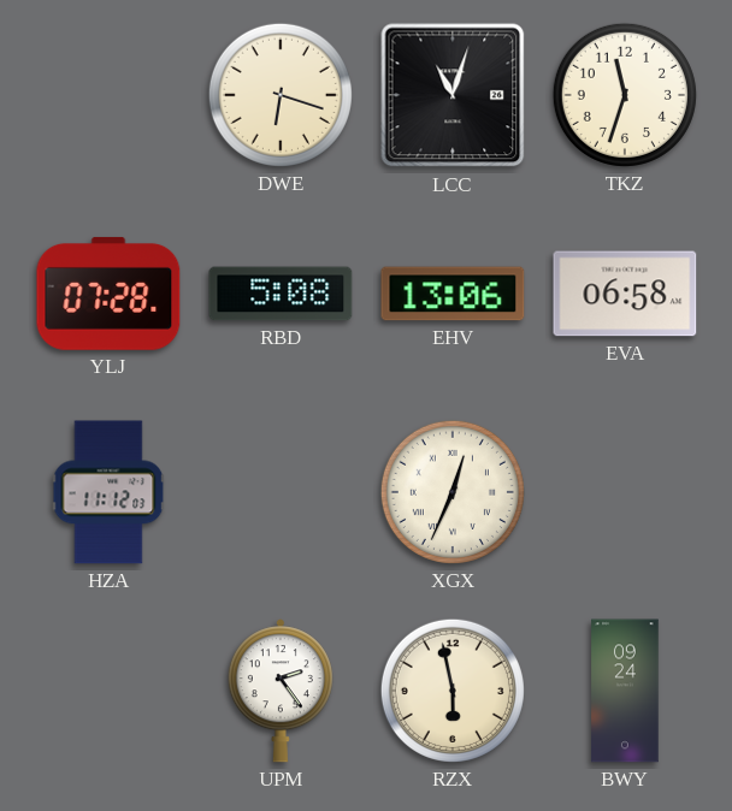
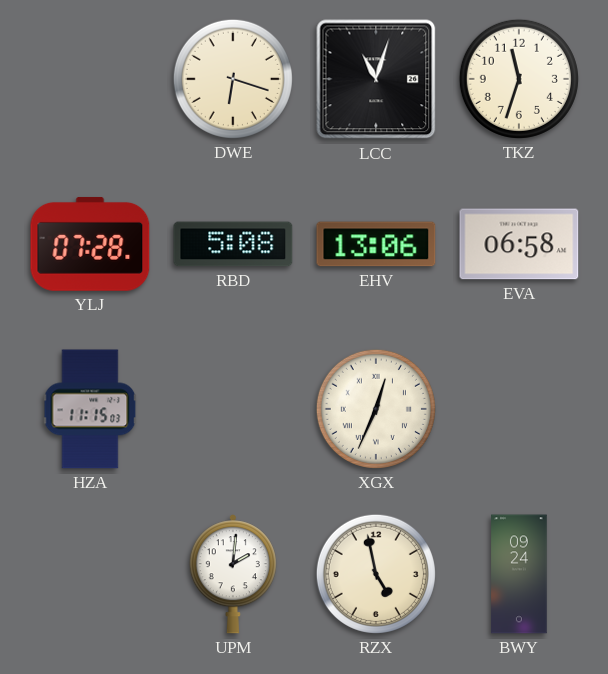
HZA: 11:12 -> 11:15
UPM: 2:24 -> 2:01
RZX: 5:58 -> 4:58
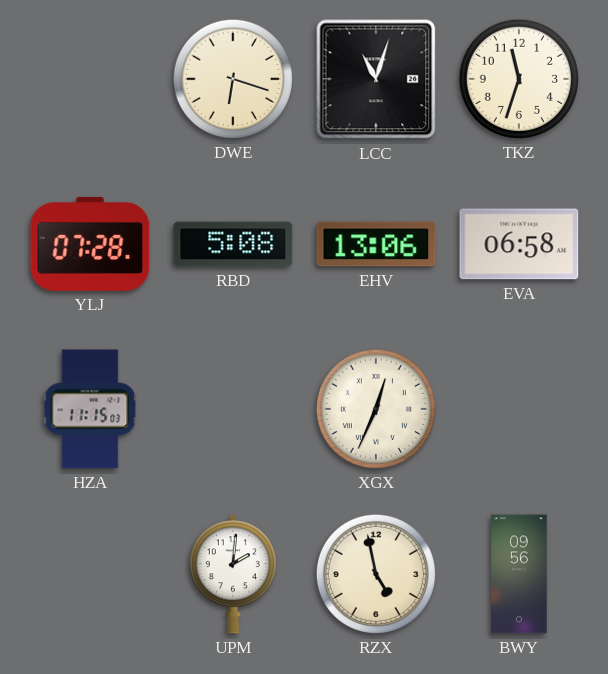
BWY: 09:24 -> 09:56
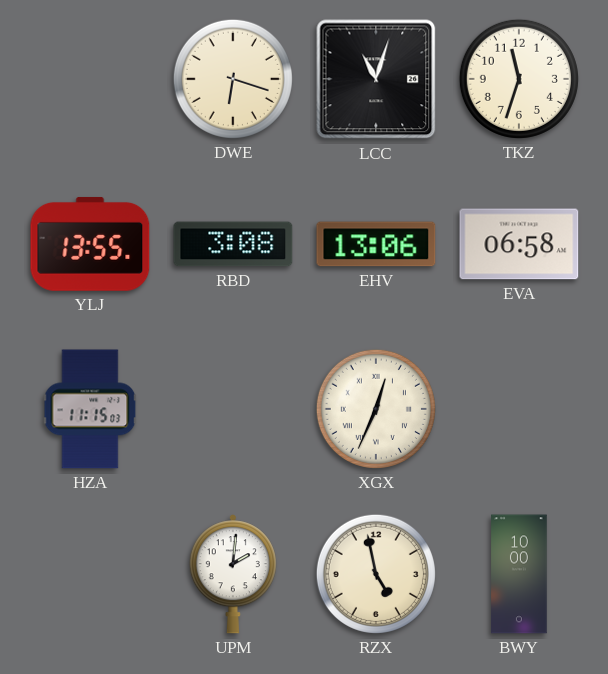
YLJ: 07:28 -> 13:55
RBD: 5:08 -> 3:08
BWY: 09:56 -> 10:00
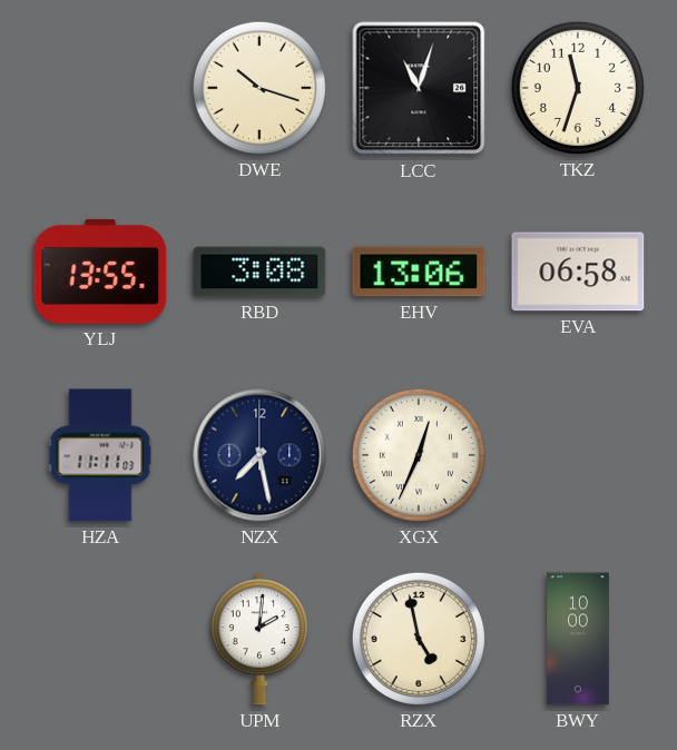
DWE: 6:18 -> 10:18
HZA: 11:15 -> 11:11
NZX: none -> 7:28
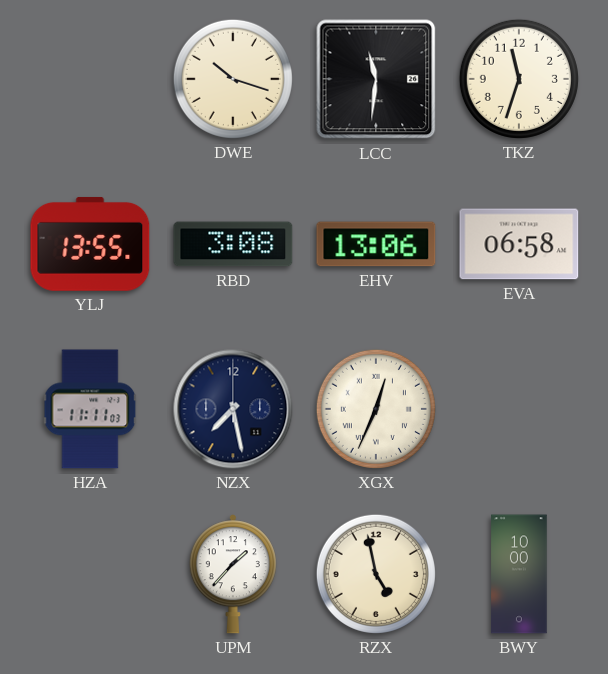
LCC: 11:03 -> 11:31
UPM: 2:01 -> 1:37
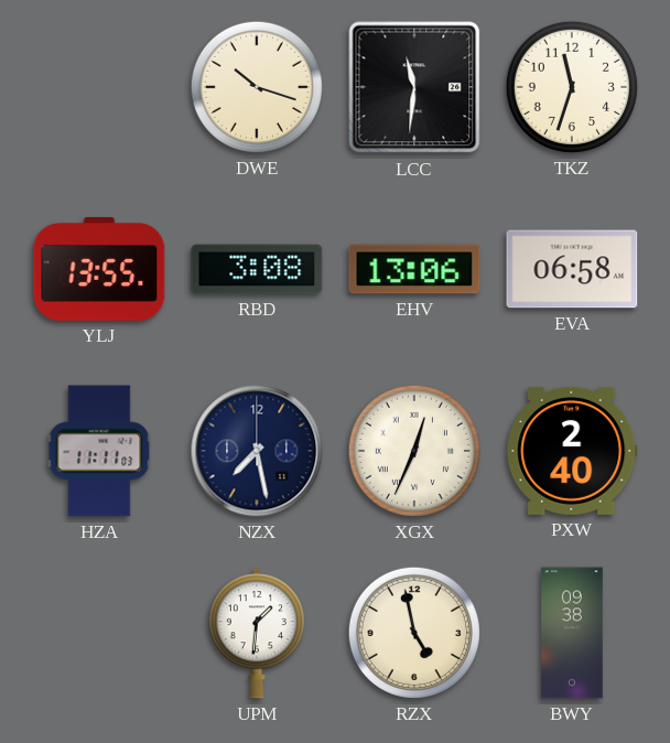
PXW: none -> 2:40
UPM: 1:37 -> 1:31
BWY: 10:00 -> 09:38
